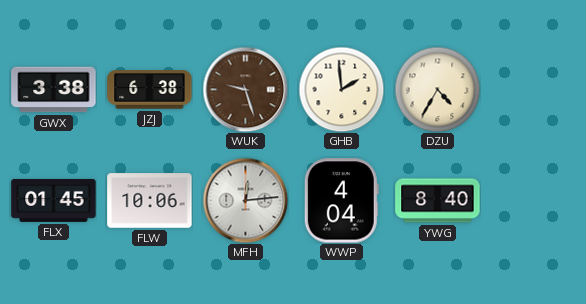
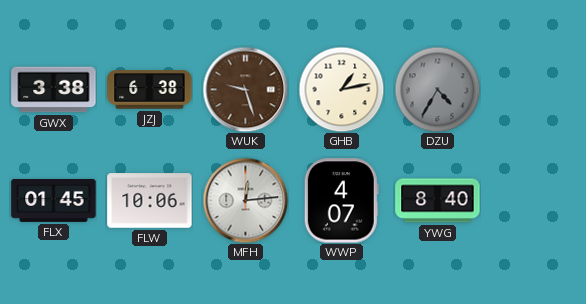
GHB: 1:59 -> 1:13
DZU dial: cream -> grey
WWP: 4:04 -> 4:07
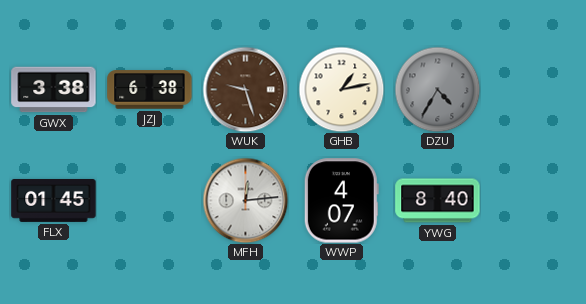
FLW: 10:06 -> none
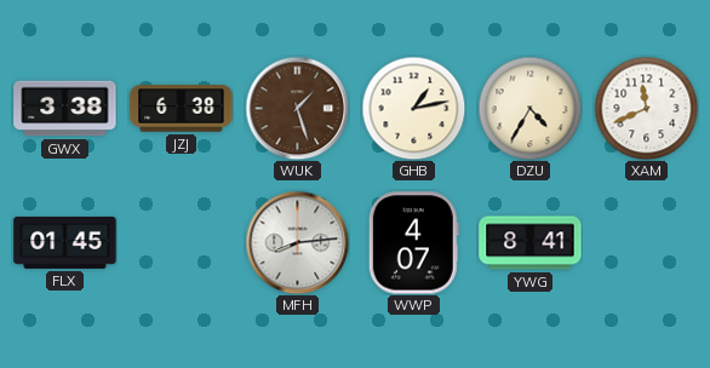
WUK: 9:27 -> 1:27
DZU dial: grey -> cream
XAM: none -> 11:41
MFH: 12:14 -> 8:14
YWG: 8:40 -> 8:41
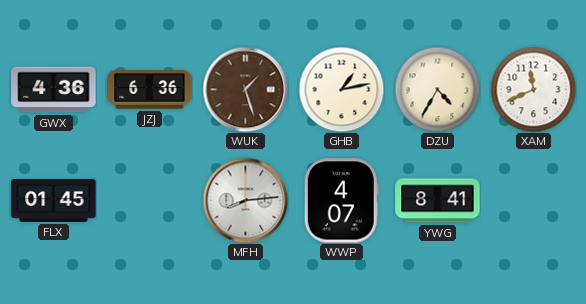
GWX: 3:38 -> 4:36
JZJ: 6:38 -> 6:36
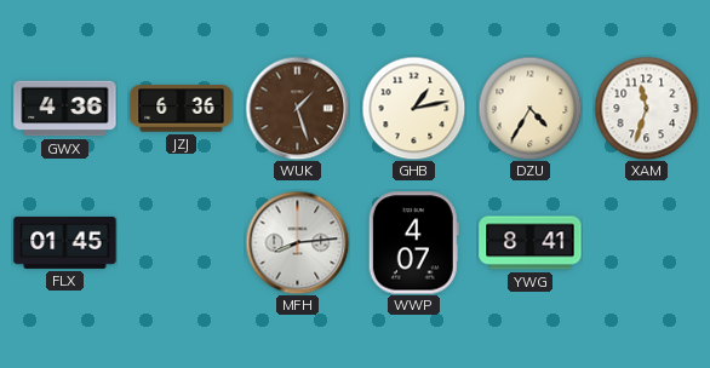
XAM: 11:41 -> 11:33
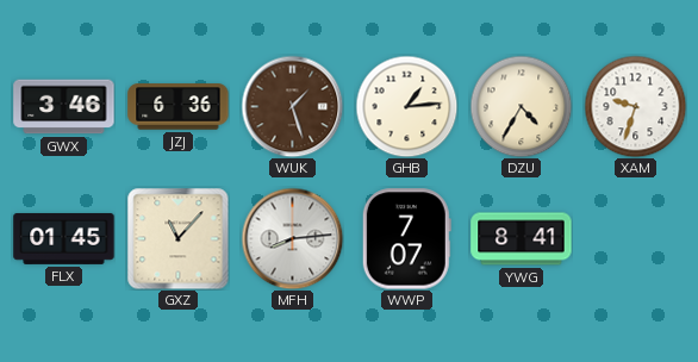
GWX: 4:36 -> 3:46
GHB: 1:13 -> 1:14
XAM: 11:33 -> 9:33
GXZ: none -> 11:07
WWP: 4:07 -> 7:07
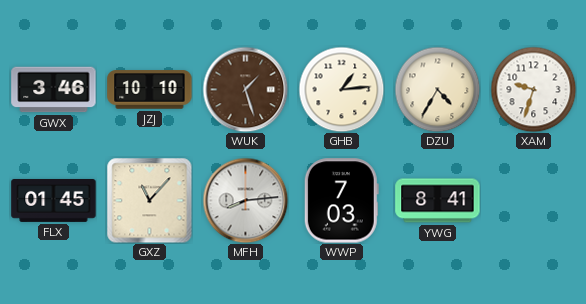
JZJ: 6:36 -> 10:10
WWP: 7:07 -> 7:03
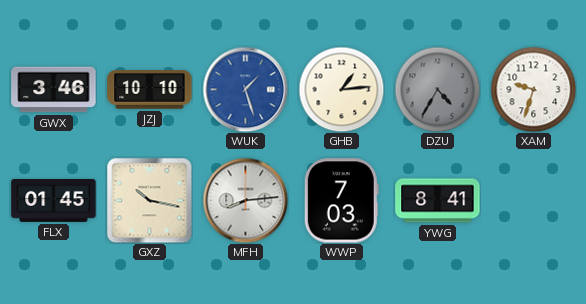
WUK dial: brown -> blue
DZU dial: cream -> grey
GXZ: 11:07 -> 10:17
